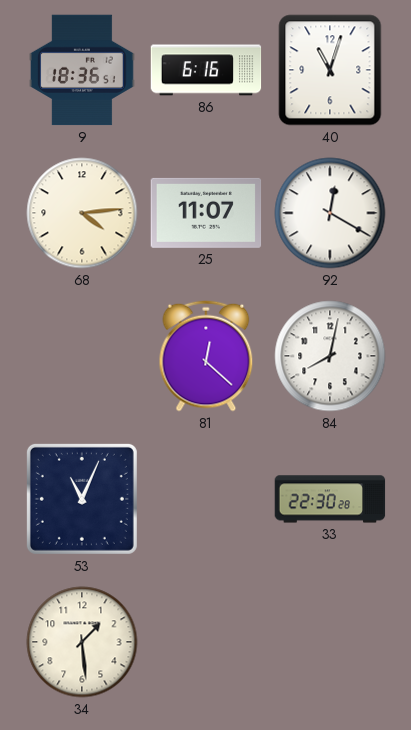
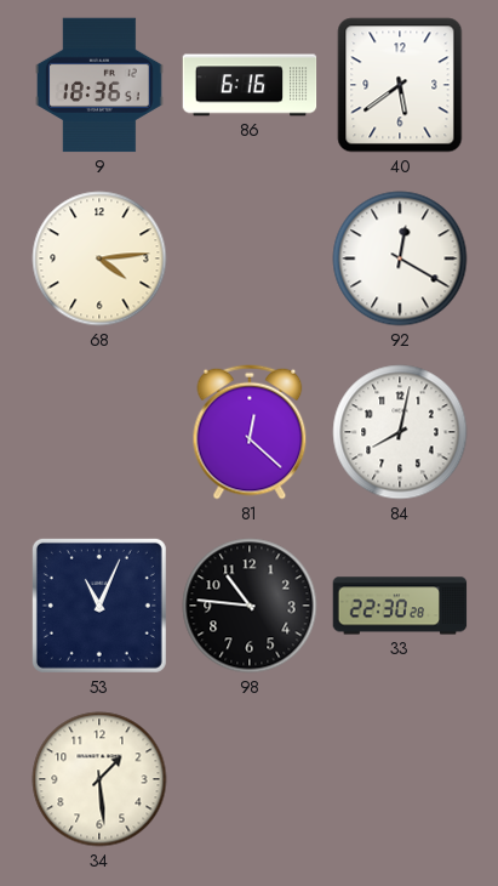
40: 11:03 -> 5:39
25: 11:07 -> none
98: none -> 10:46
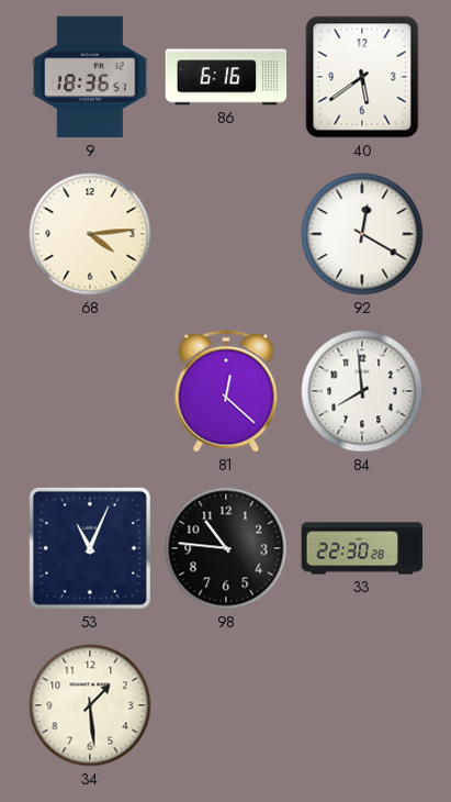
84: 8:02 -> 7:59
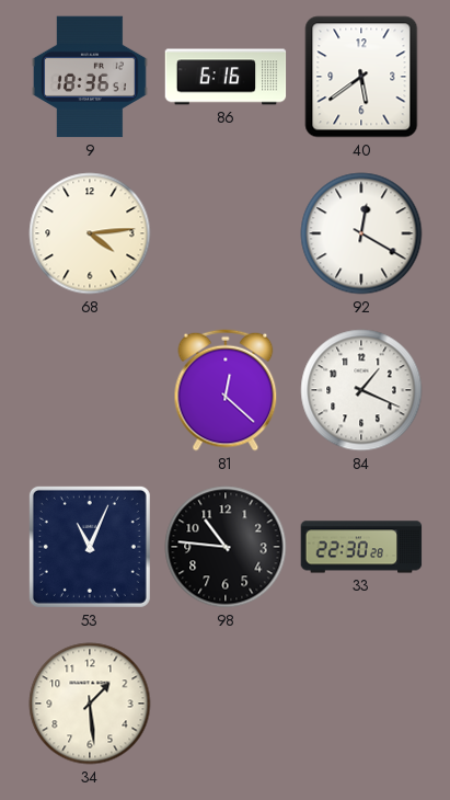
84: 7:59 -> 1:19
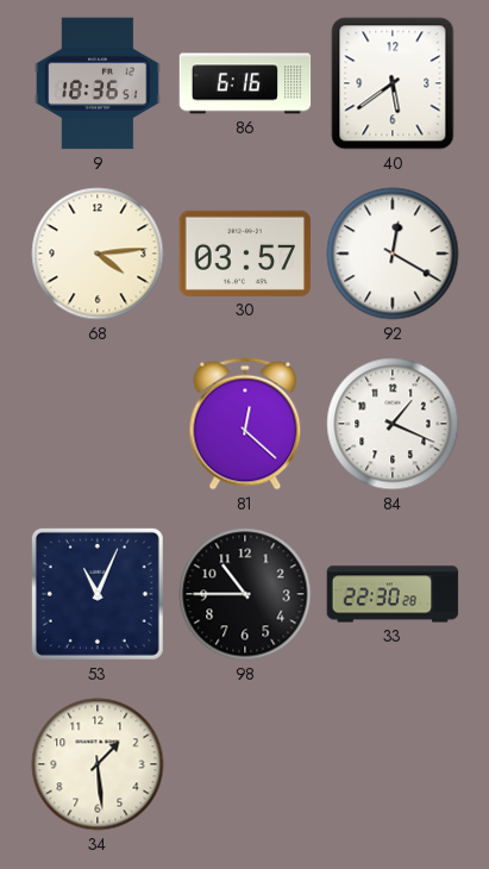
30: none -> 03:57
98: 10:46 -> 10:45
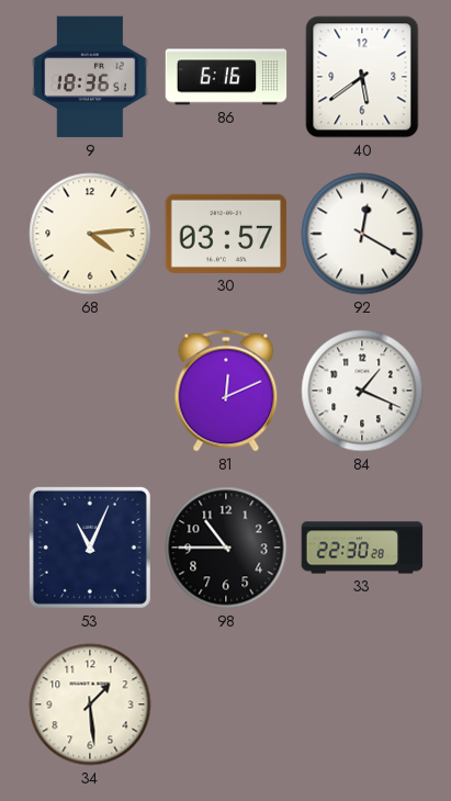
81: 12:22 -> 12:11
